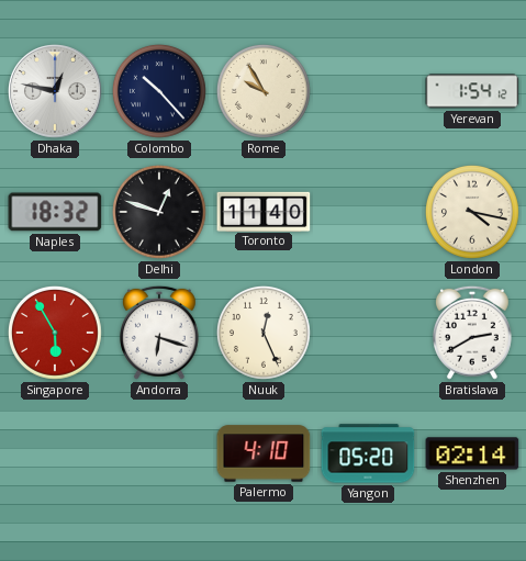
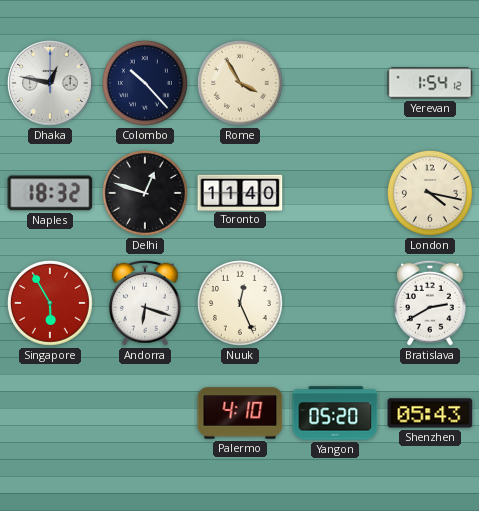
Rome: 9:55 -> 3:55
Shenzhen: 02:14 -> 05:43
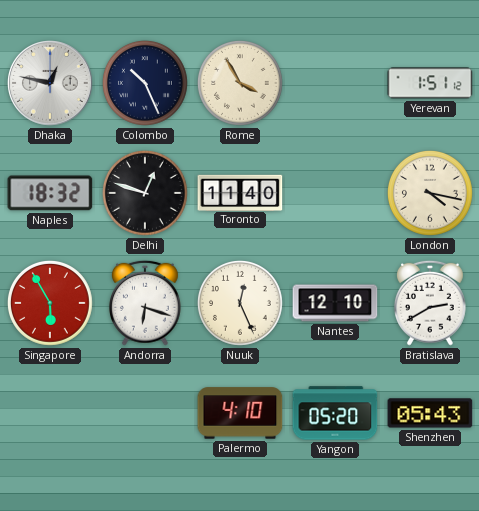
Colombo: 10:23 -> 10:26
Yerevan: 1:54 -> 1:51
Nantes: none -> 12:10
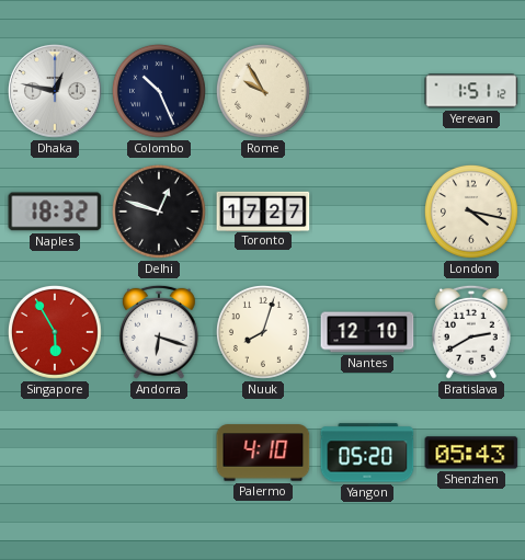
Rome: 3:55 -> 9:55
Toronto: 11:40 -> 17:27
Nuuk: 12:26 -> 8:03
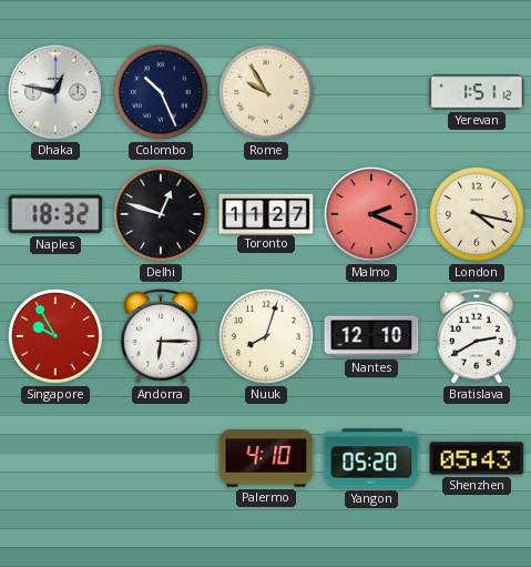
Toronto: 17:27 -> 11:27
Malmo: none -> 2:19
Singapore: 5:55 -> 9:55
Andorra: 6:18 -> 6:15
